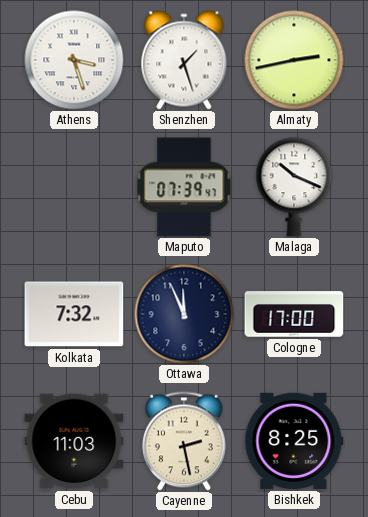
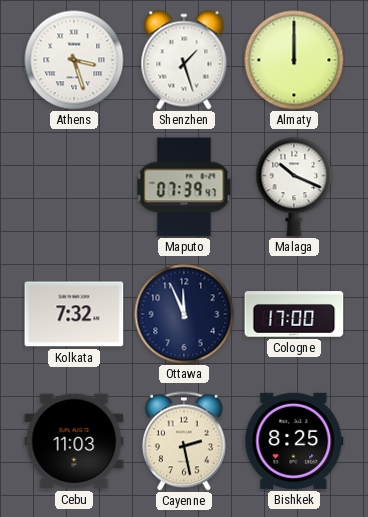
Almaty: 2:43 -> 12:00
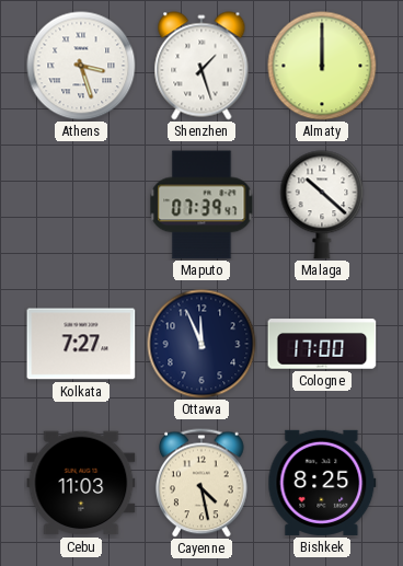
Malaga: 10:19 -> 10:22
Kolkata: 7:32 -> 7:27
Cayenne: 2:28 -> 4:28
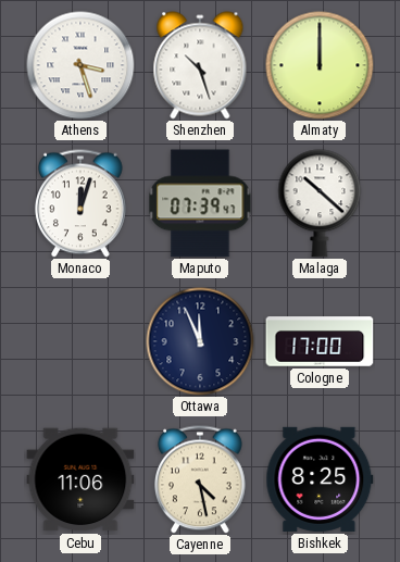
Shenzhen: 1:27 -> 10:27
Monaco: none -> 12:03
Kolkata: 7:27 -> none
Cebu: 11:03 -> 11:06
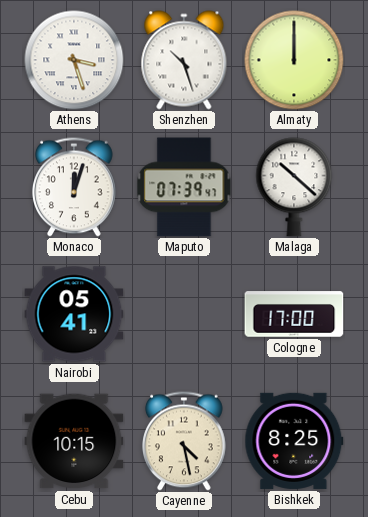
Nairobi: none -> 05:41
Ottawa: 11:56 -> none
Cebu: 11:06 -> 10:15
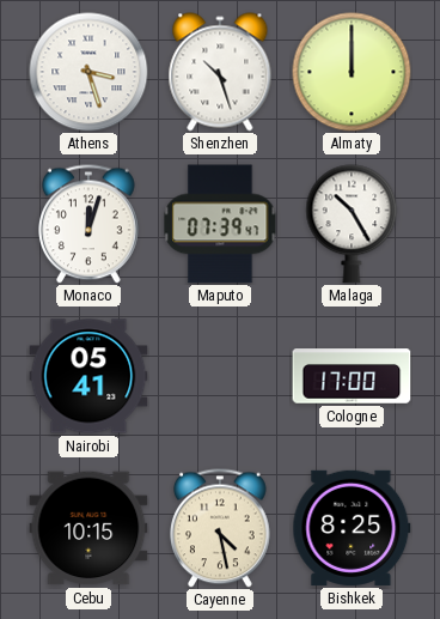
Malaga: 10:22 -> 10:25
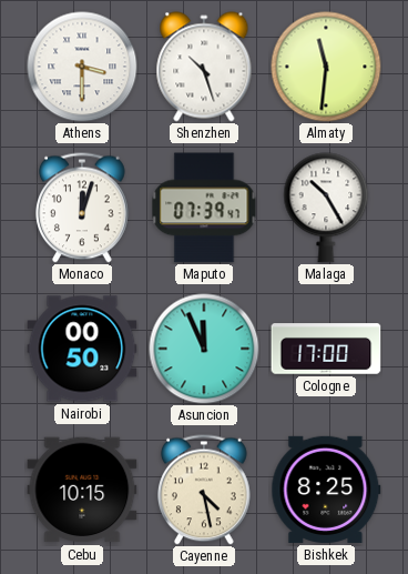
Athens: 3:27 -> 3:30
Almaty: 12:00 -> 11:31
Nairobi: 05:41 -> 00:50
Asuncion: none -> 11:56
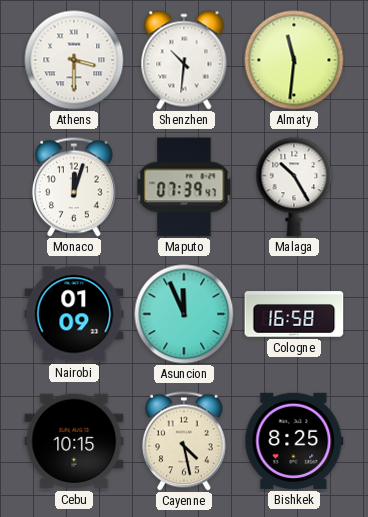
Shenzhen: 10:27 -> 10:31
Nairobi: 00:50 -> 01:09
Cologne: 17:00 -> 16:58
